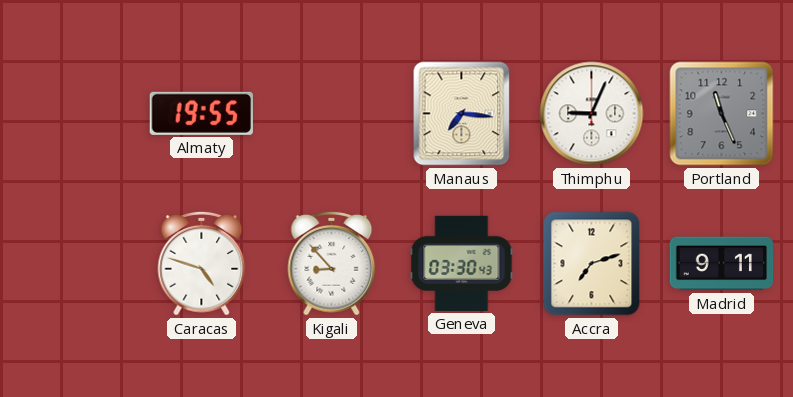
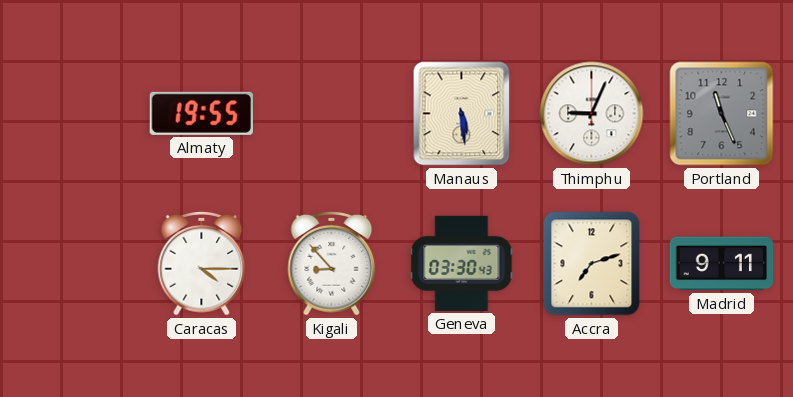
Manaus: 7:16 -> 5:29
Caracas: 4:48 -> 4:15
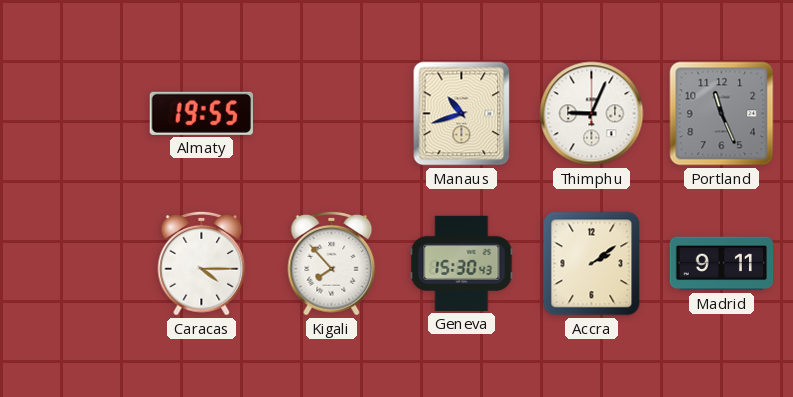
Manaus: 5:29 -> 10:42
Kigali: 8:53 -> 7:53
Geneva: 03:30 -> 15:30
Accra: 7:12 -> 2:09
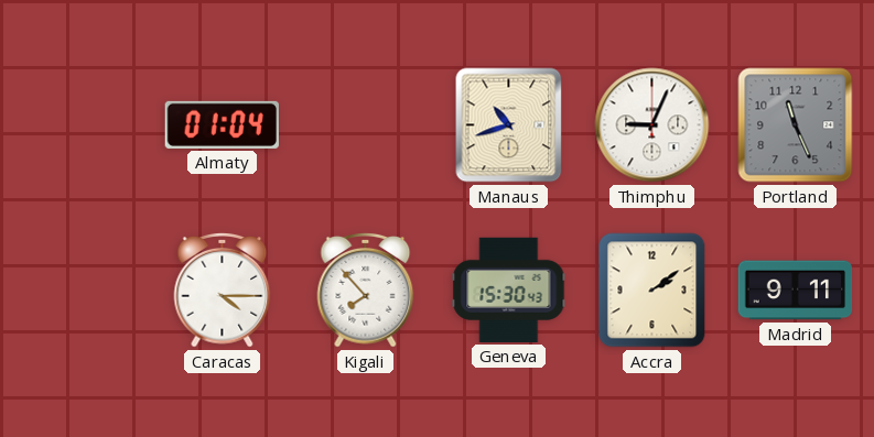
Almaty: 19:55 -> 01:04
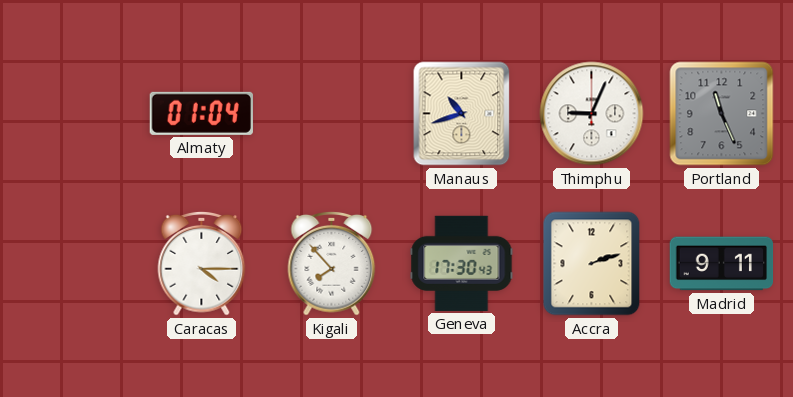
Geneva: 15:30 -> 17:30
Accra: 2:09 -> 2:12
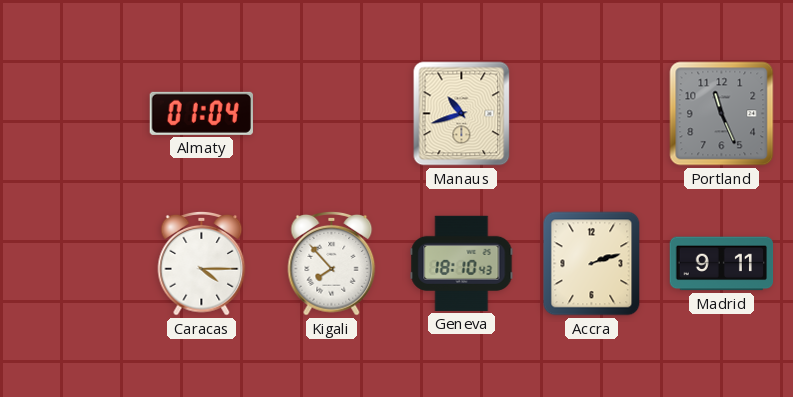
Thimphu: 9:04 -> none
Geneva: 17:30 -> 18:10
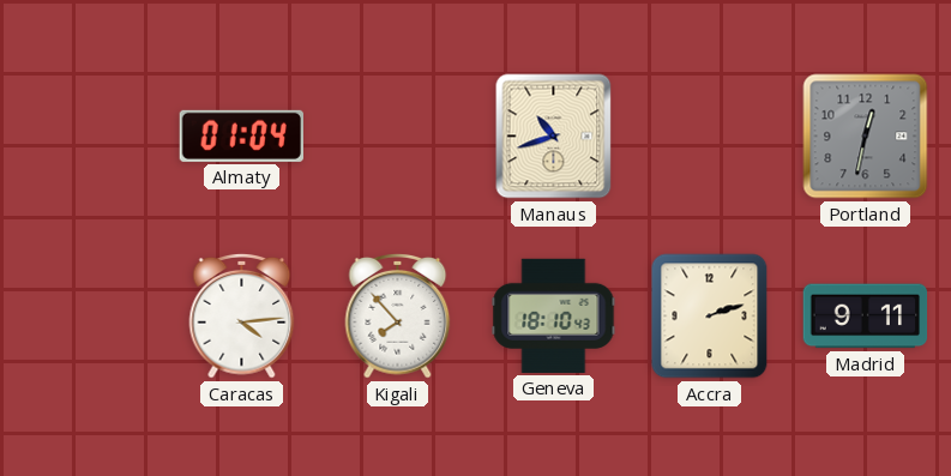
Portland: 11:26 -> 12:32
Caracas: 4:15 -> 4:14
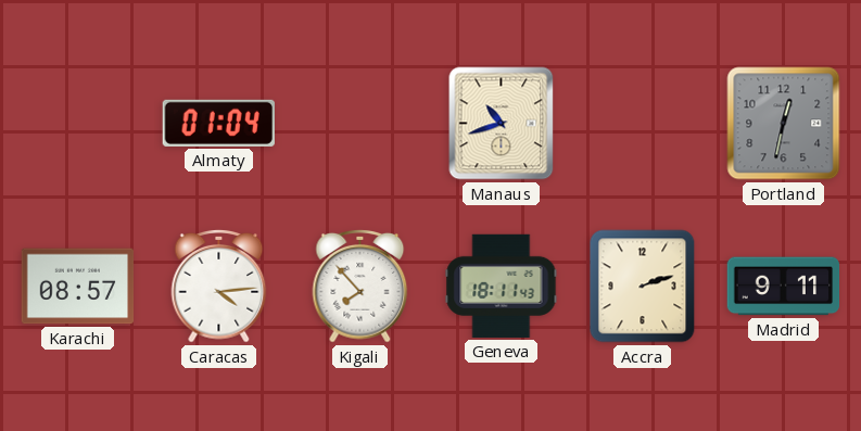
Karachi: none -> 08:57
Geneva: 18:10 -> 18:11
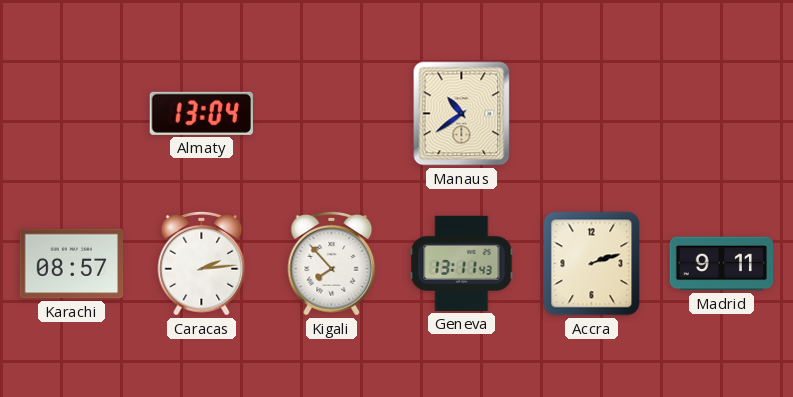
Almaty: 01:04 -> 13:04
Manaus: 10:42 -> 10:39
Portland: 12:32 -> none
Caracas: 4:14 -> 2:14
Geneva: 18:11 -> 13:11
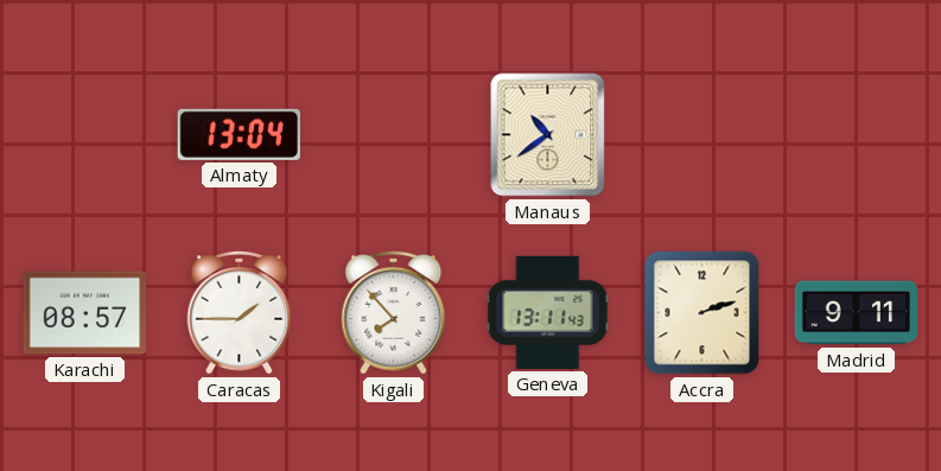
Caracas: 2:14 -> 1:45
